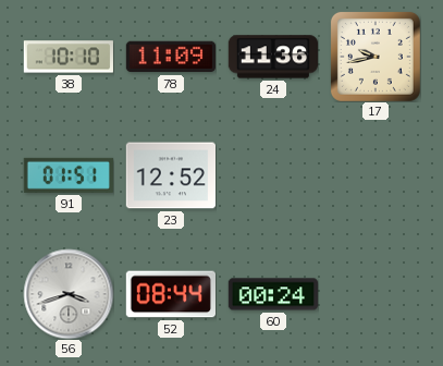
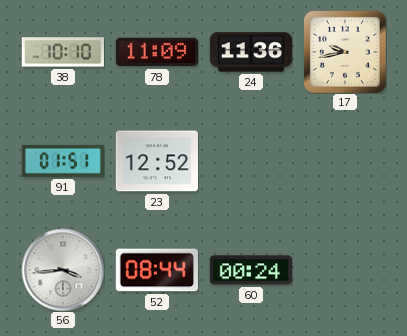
56: 3:42 -> 3:44
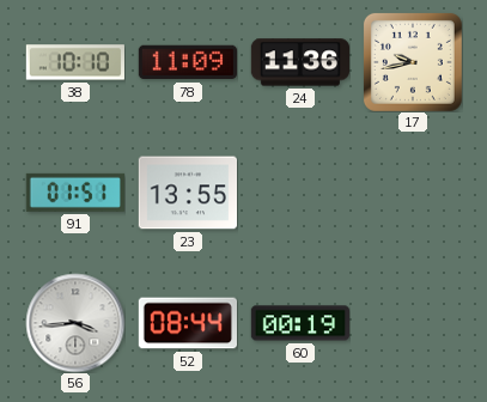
23: 12:52 -> 13:55
60: 00:24 -> 00:19
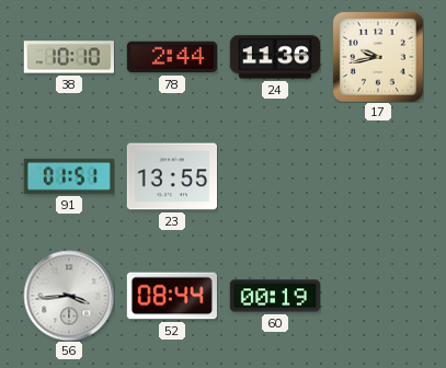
78: 11:09 -> 2:44
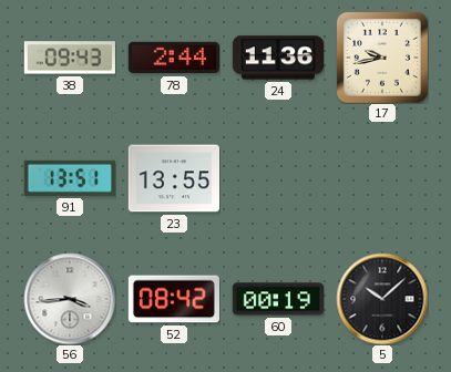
38: 10:10 -> 09:43
91: 01:51 -> 13:51
52: 08:44 -> 08:42
5: none -> 10:08
